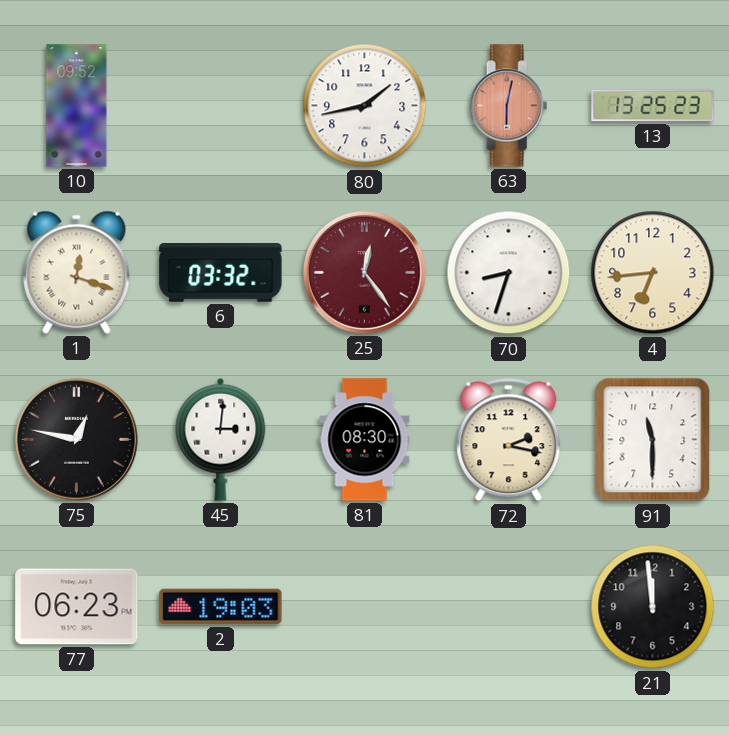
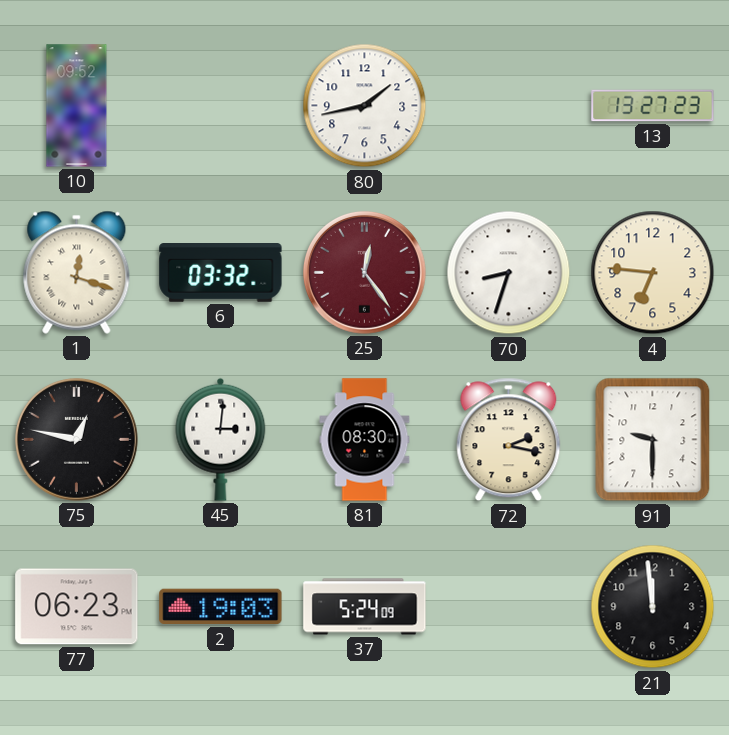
63: 6:02 -> none
13: 13:25 -> 13:27
4: 6:44 -> 6:46
91: 11:30 -> 9:30
37: none -> 5:24
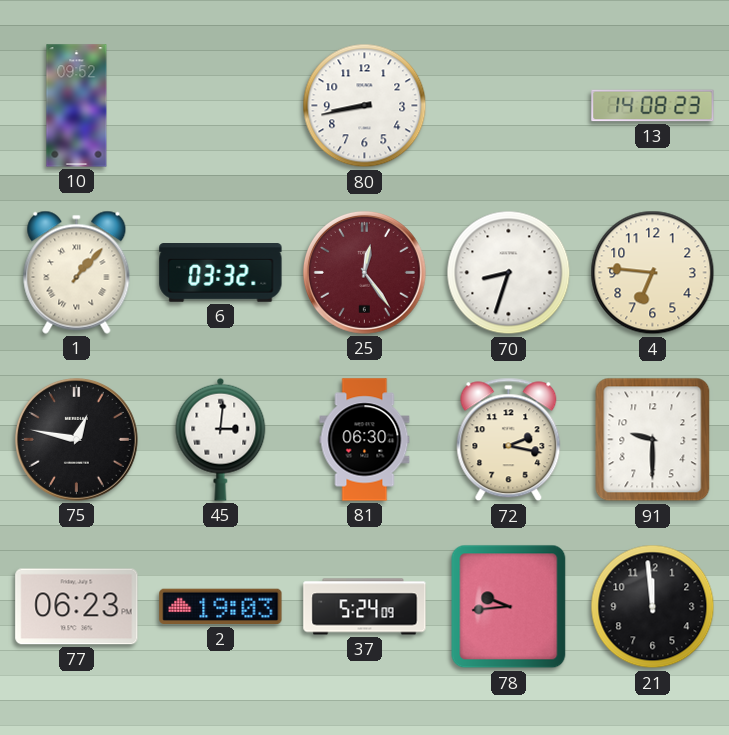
80: 1:43 -> 8:43
13: 13:27 -> 14:08
1: 12:18 -> 1:07
81: 08:30 -> 06:30
78: none -> 9:44
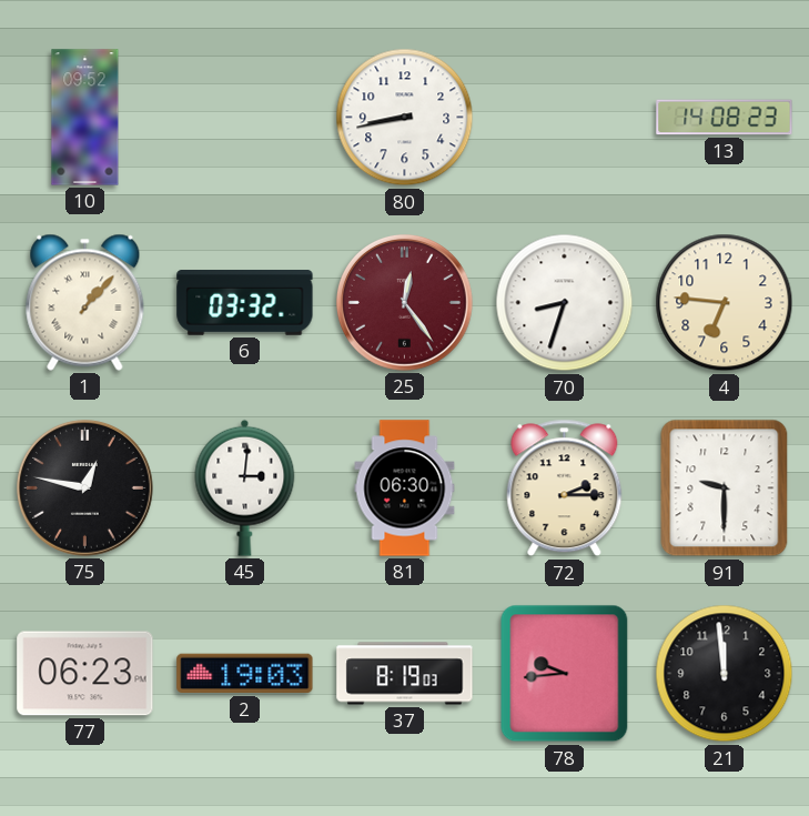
72: 2:17 -> 2:15
37: 5:24 -> 8:19
